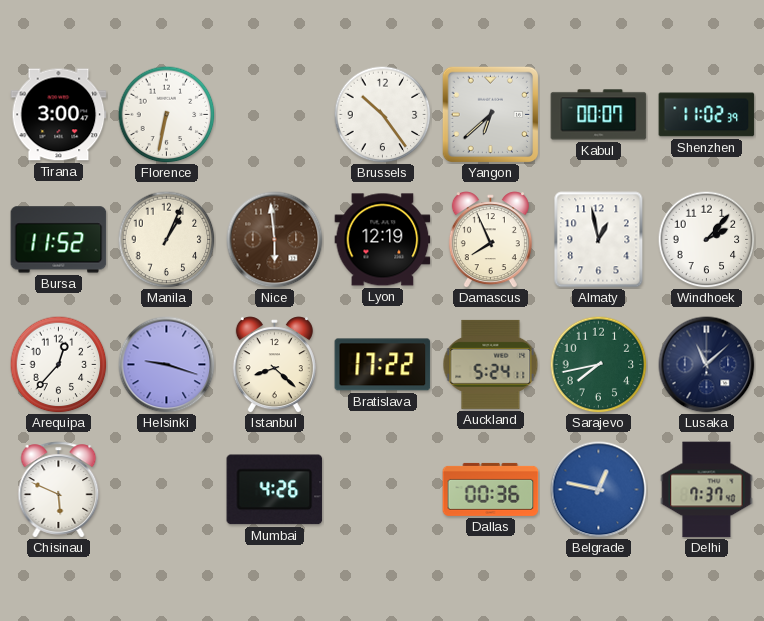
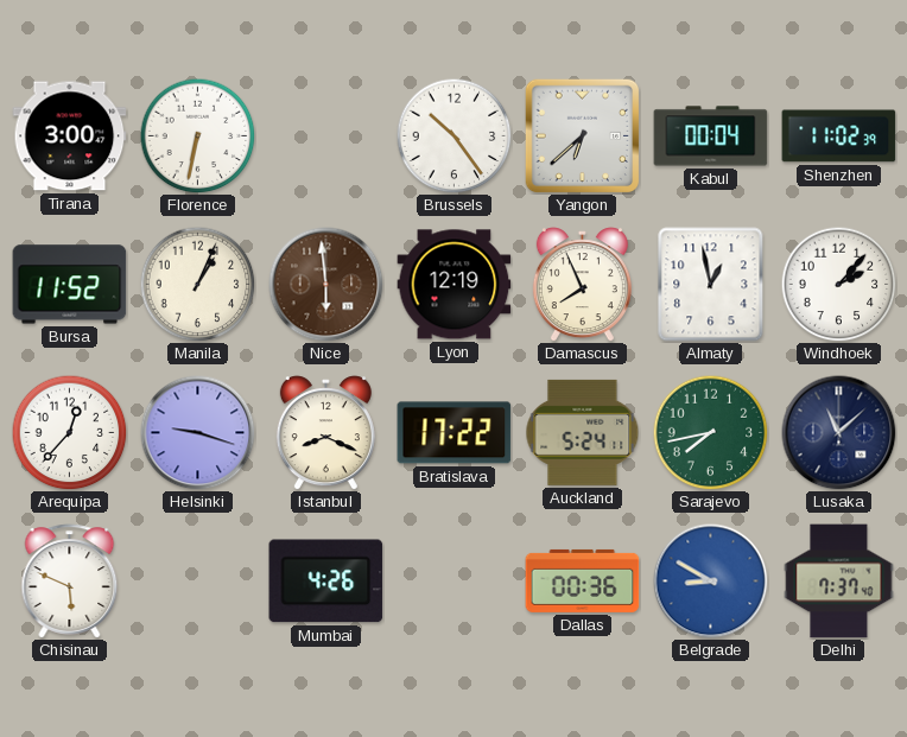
Kabul: 00:07 -> 00:04
Istanbul: 8:22 -> 8:19
Belgrade: 12:47 -> 8:50
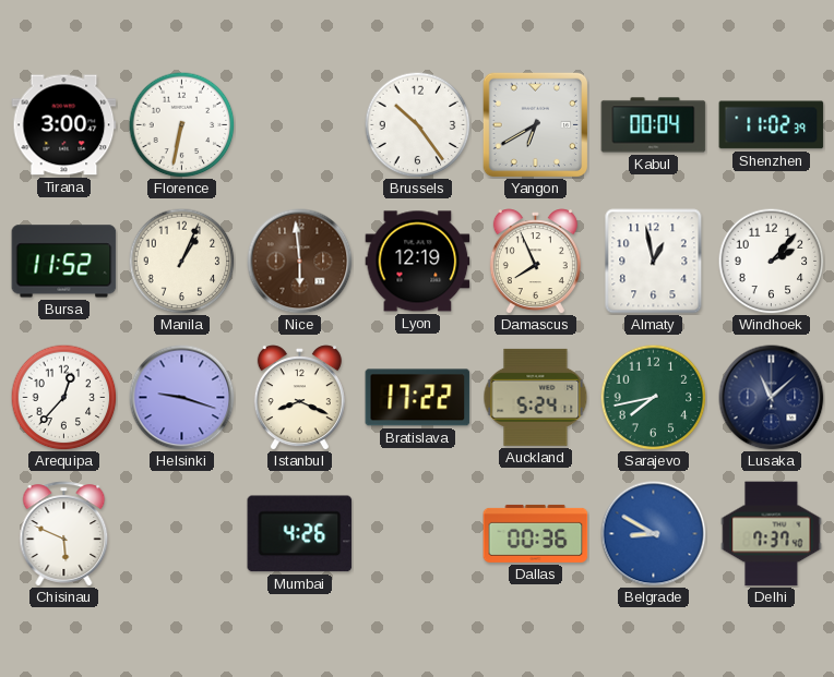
Yangon: 6:38 -> 6:40
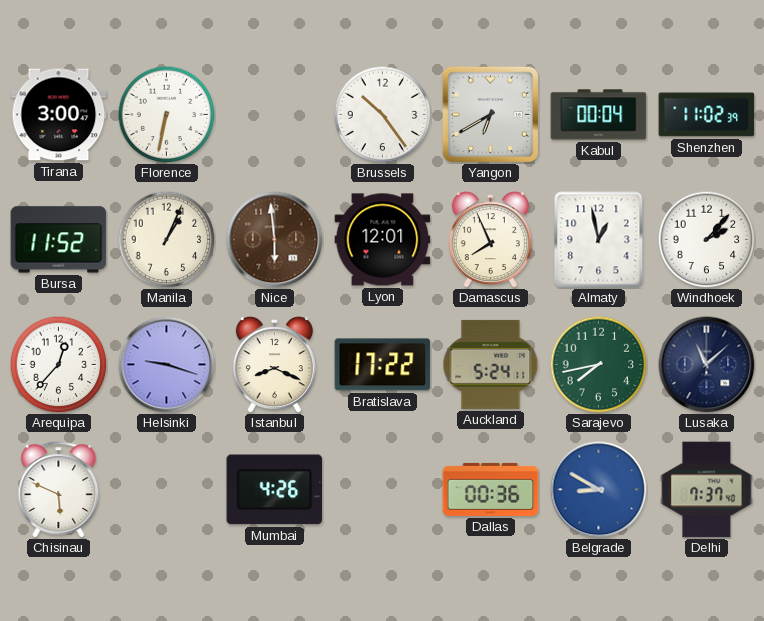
Lyon: 12:19 -> 12:01
